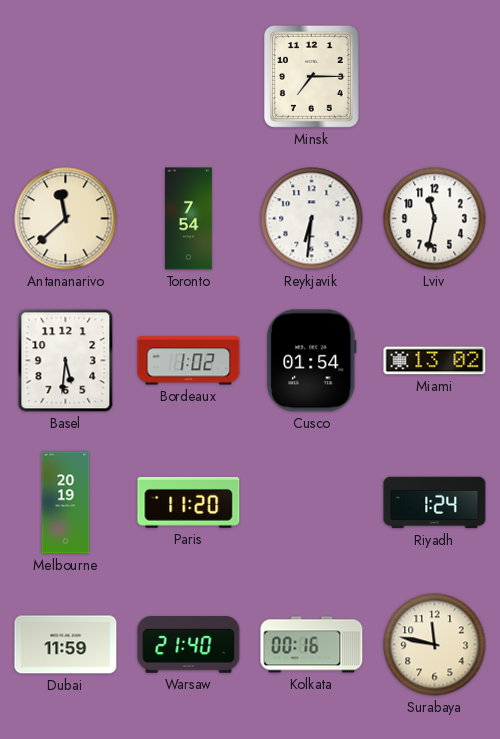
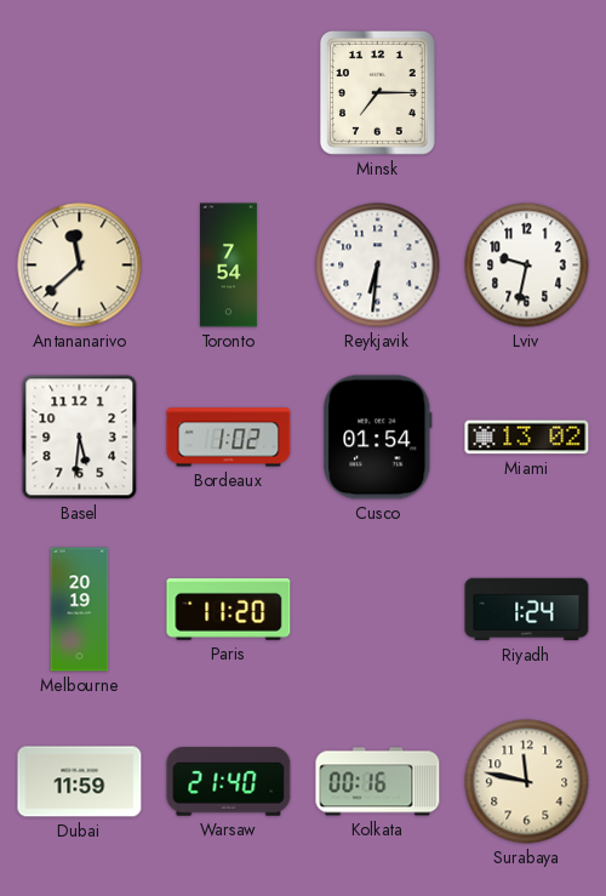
Lviv: 11:32 -> 9:32
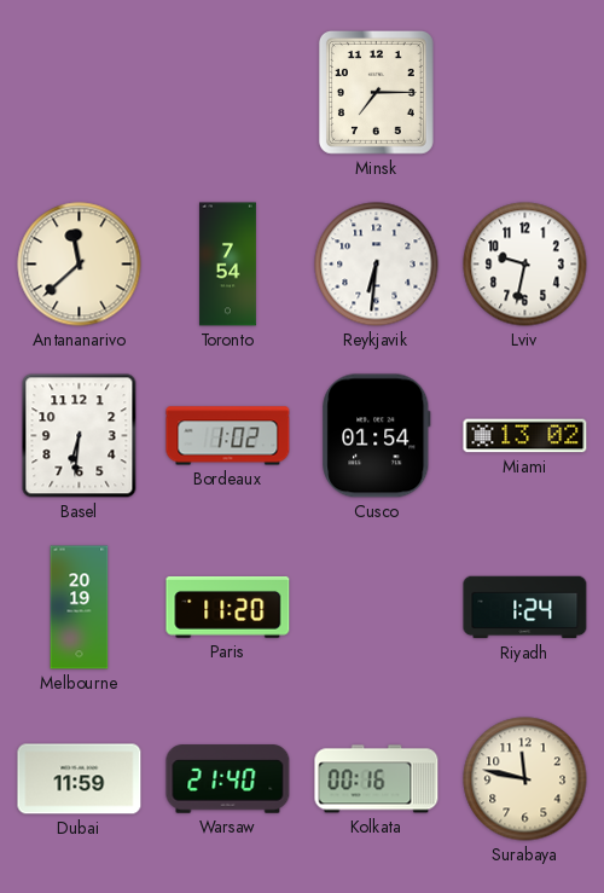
Basel: 5:31 -> 6:31
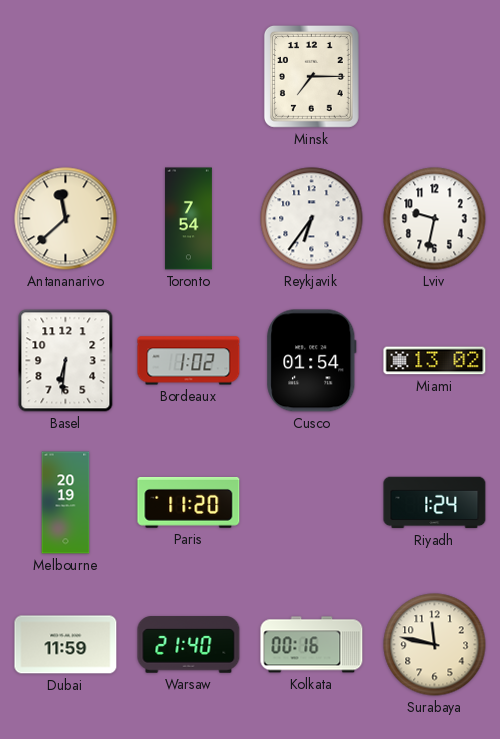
Reykjavik: 6:31 -> 6:36
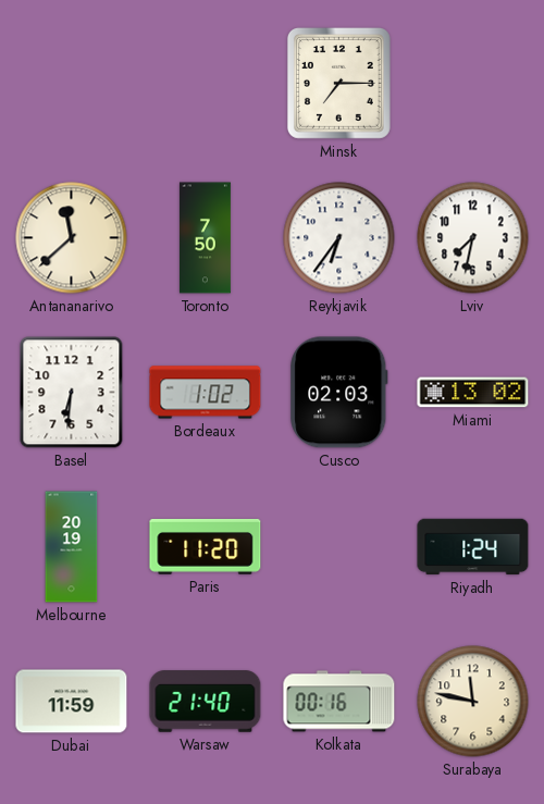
Toronto: 7:54 -> 7:50
Lviv: 9:32 -> 7:32
Cusco: 01:54 -> 02:03
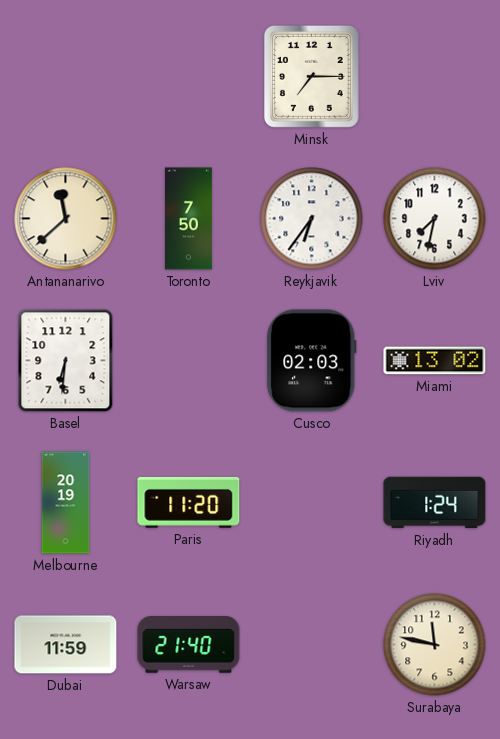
Bordeaux: 1:02 -> none
Kolkata: 00:16 -> none
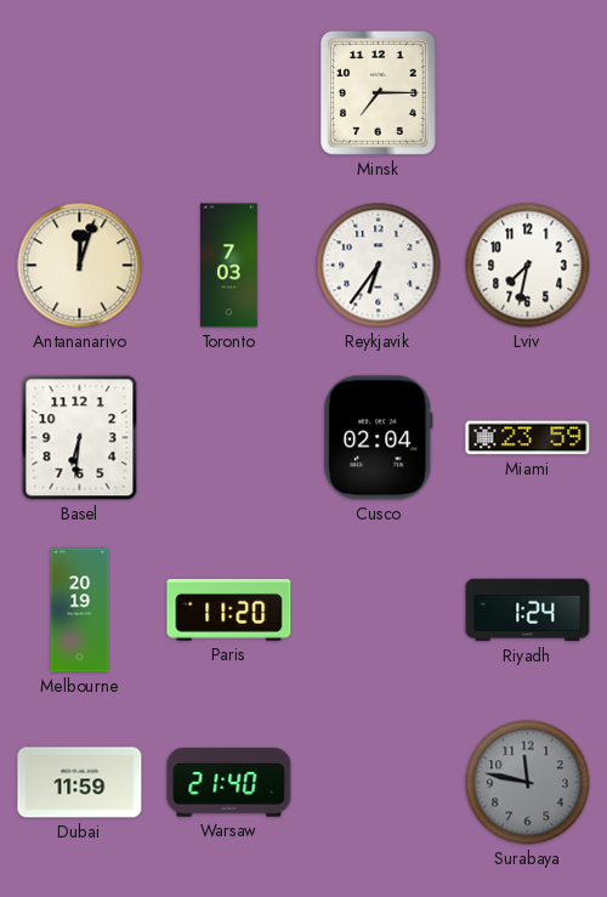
Antananarivo: 11:38 -> 12:03
Toronto: 7:50 -> 7:03
Cusco: 02:03 -> 02:04
Miami: 13:02 -> 23:59
Surabaya dial: cream -> grey
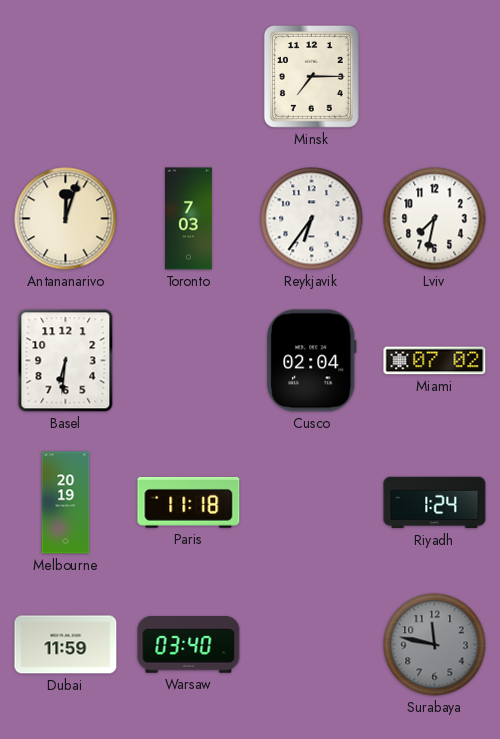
Miami: 23:59 -> 07:02
Paris: 11:20 -> 11:18
Warsaw: 21:40 -> 03:40
